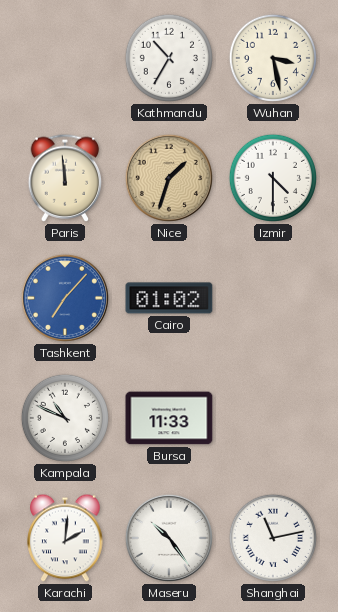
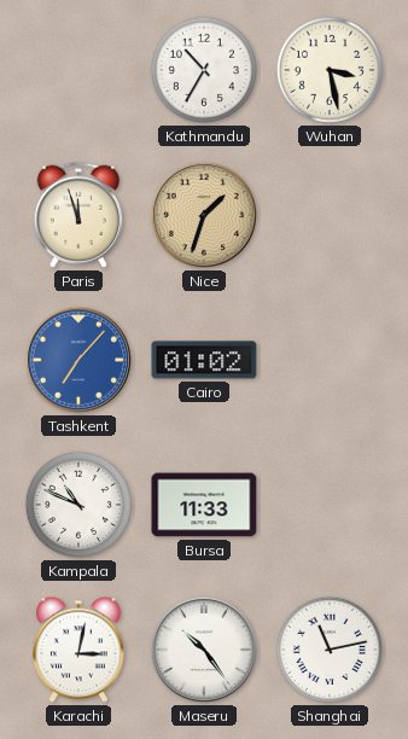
Paris: 11:59 -> 11:57
Izmir: 4:30 -> none
Karachi: 2:01 -> 3:02
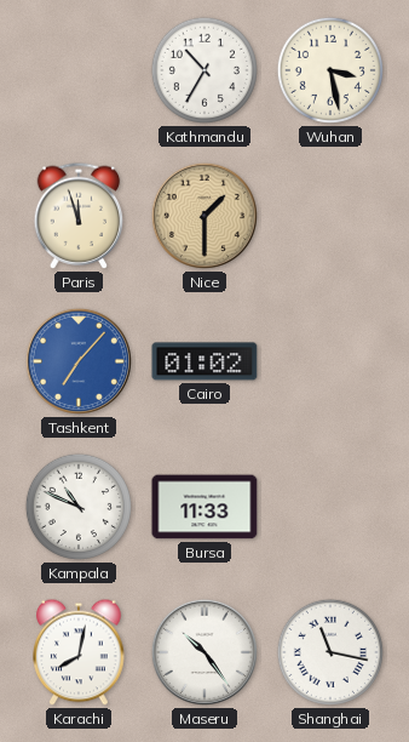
Nice: 1:33 -> 1:30
Karachi: 3:02 -> 8:02
Shanghai: 11:13 -> 11:17
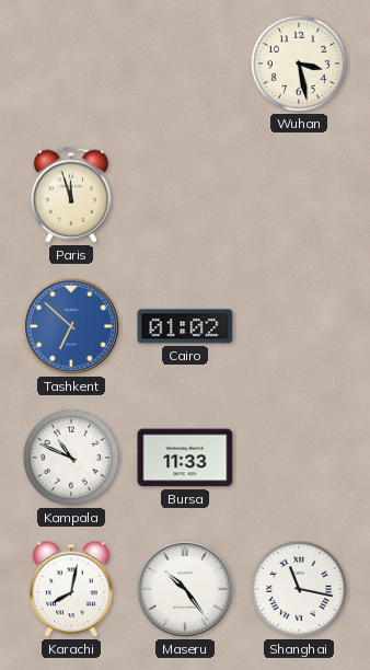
Kathmandu: 10:35 -> none
Nice: 1:30 -> none
Tashkent: 7:07 -> 6:52
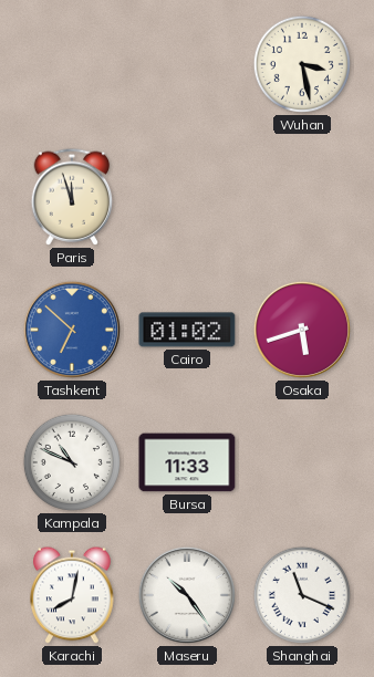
Osaka: none -> 5:42
Shanghai: 11:17 -> 11:19
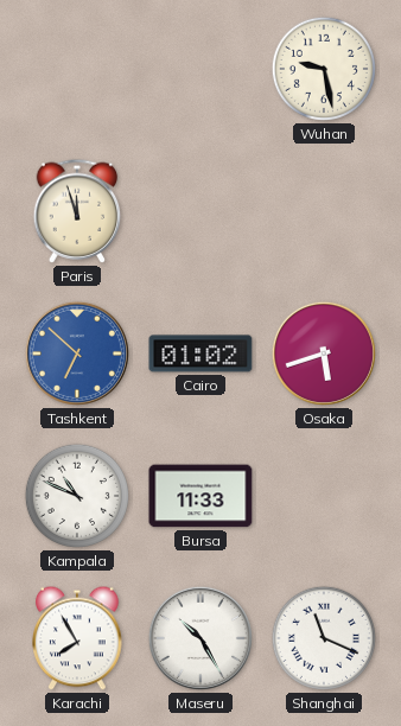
Wuhan: 3:28 -> 9:28
Karachi: 8:02 -> 7:55
Maseru: 10:24 -> 10:25
